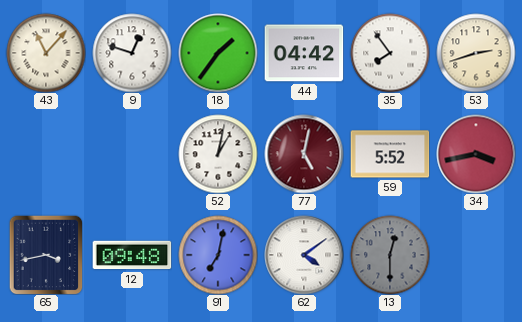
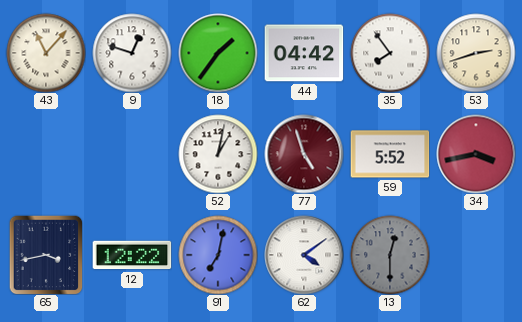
77: 5:02 -> 4:57
12: 09:48 -> 12:22
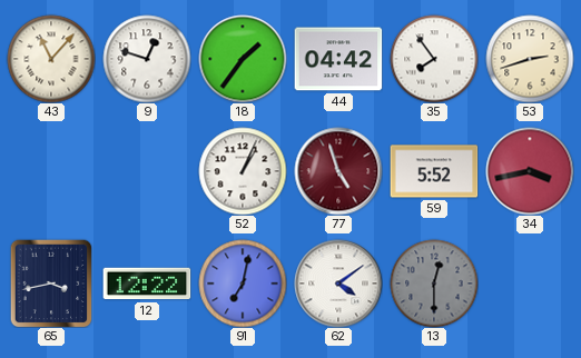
52: 1:02 -> 1:04
